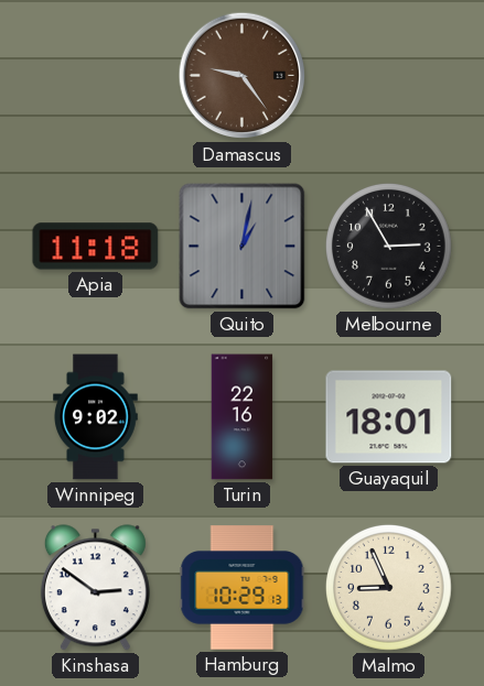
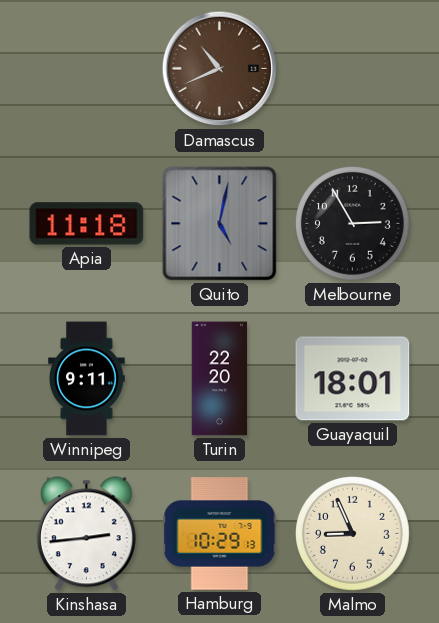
Damascus: 9:24 -> 10:41
Quito: 1:02 -> 5:02
Winnipeg: 9:02 -> 9:11
Turin: 22:16 -> 22:20
Kinshasa: 2:51 -> 2:44
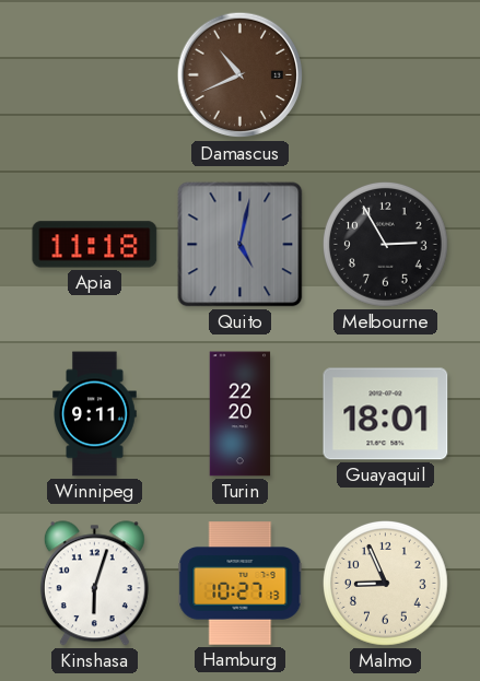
Kinshasa: 2:44 -> 6:03
Hamburg: 10:29 -> 10:27
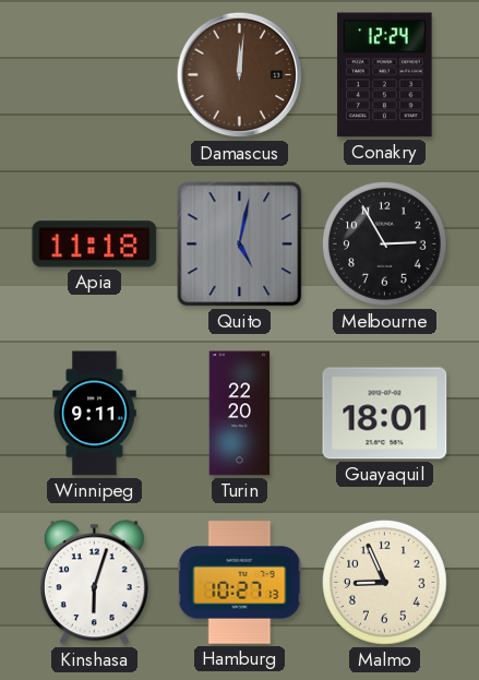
Damascus: 10:41 -> 12:01
Conakry: none -> 12:24
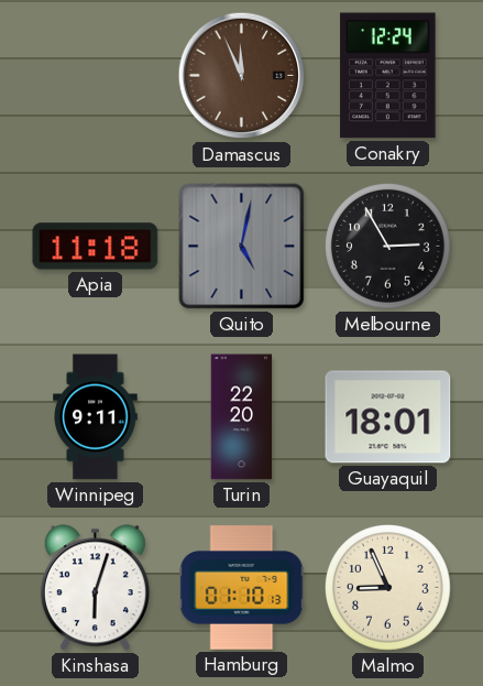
Damascus: 12:01 -> 11:56
Hamburg: 10:27 -> 01:10
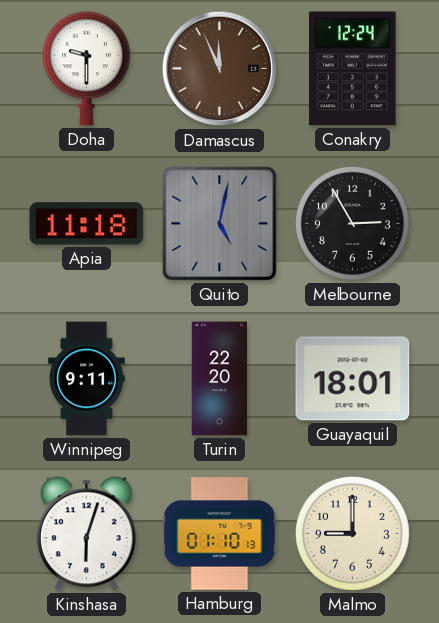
Doha: none -> 9:30
Malmo: 8:56 -> 9:00
